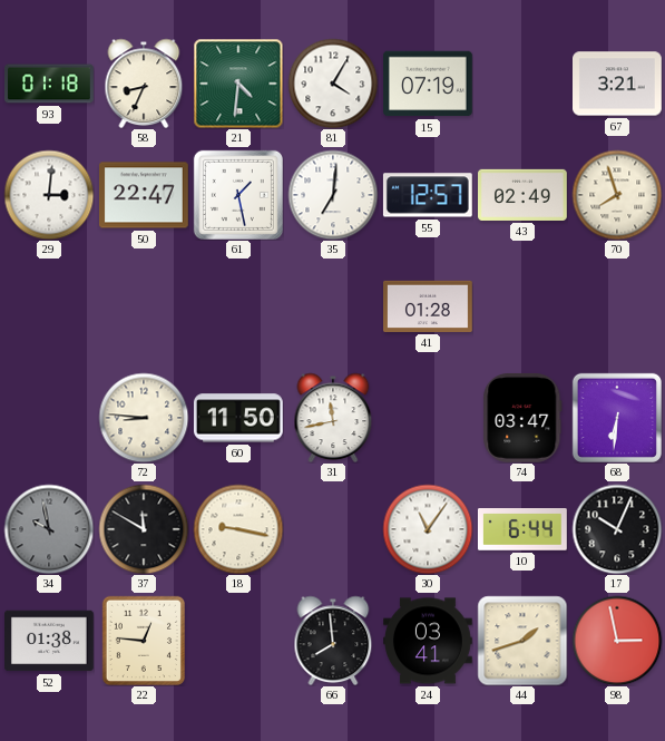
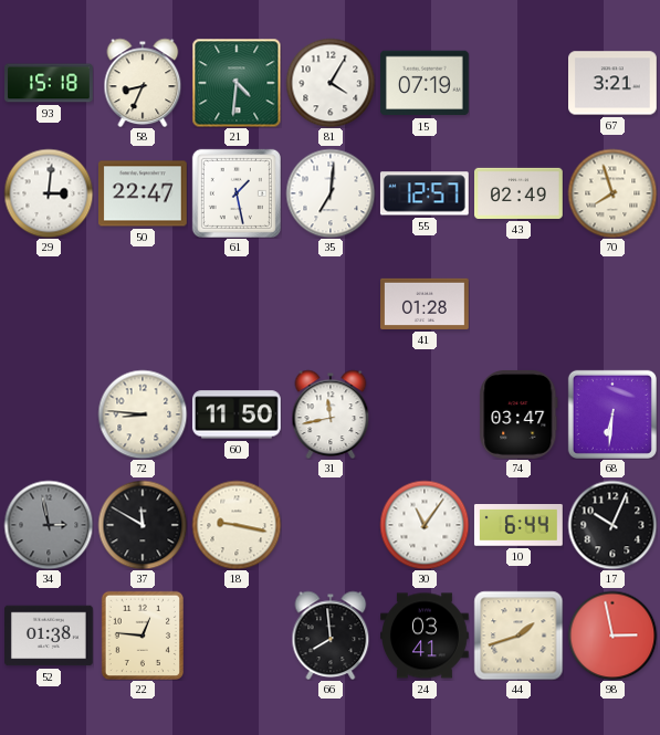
93: 01:18 -> 15:18
34: 9:58 -> 2:58
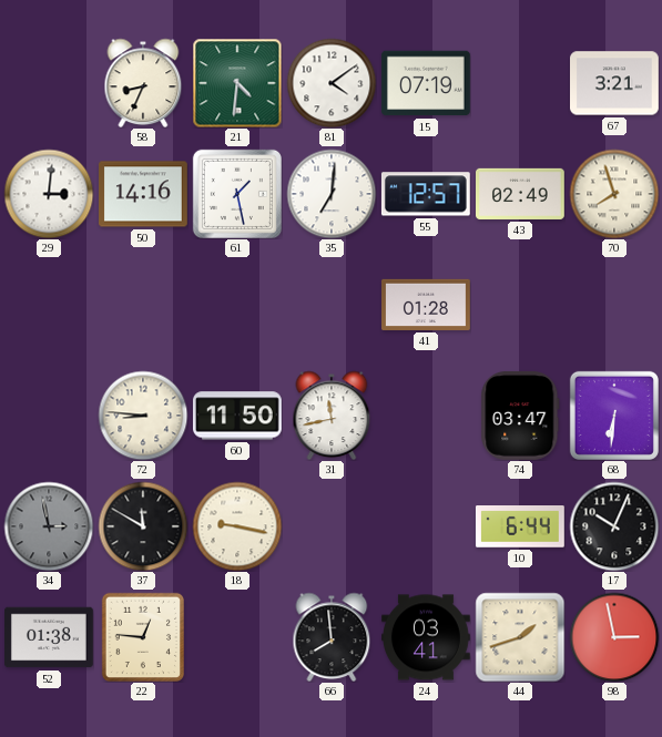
93: 15:18 -> none
81: 4:05 -> 4:09
50: 22:47 -> 14:16
30: 11:06 -> none
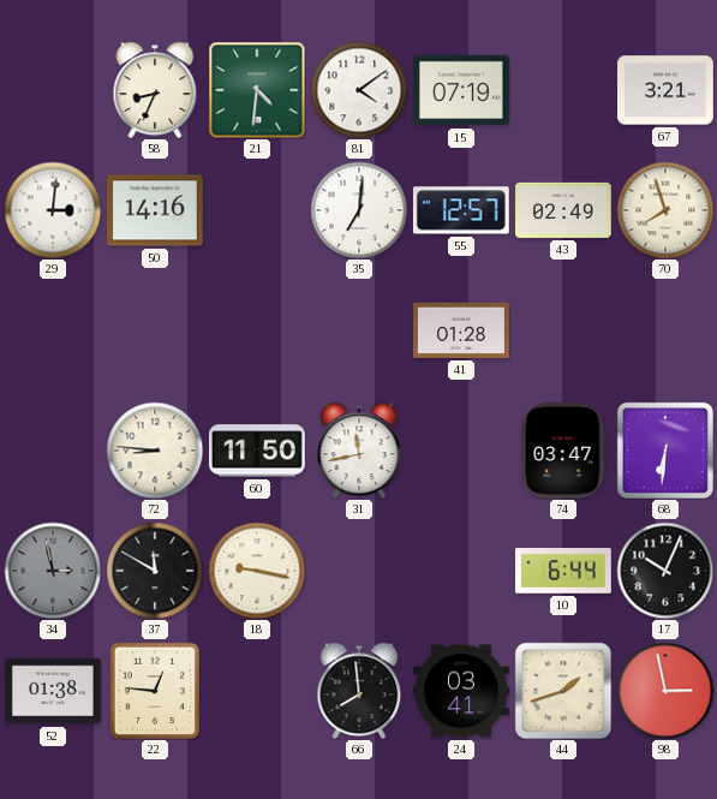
61: 1:28 -> none
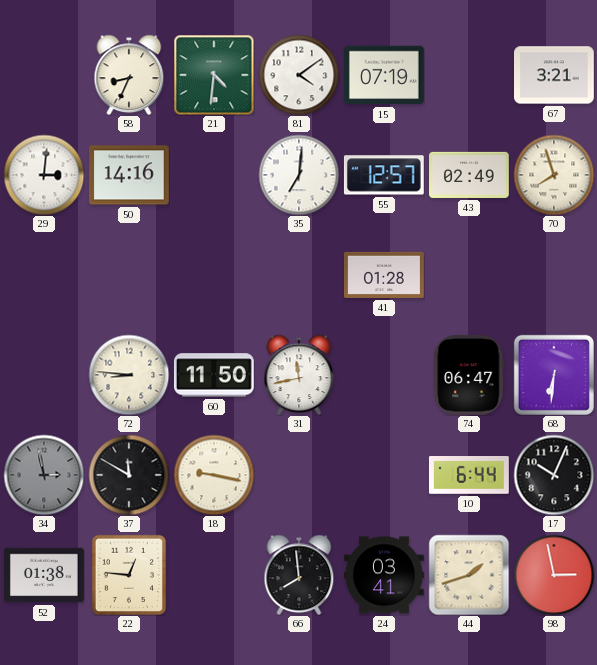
74: 03:47 -> 06:47
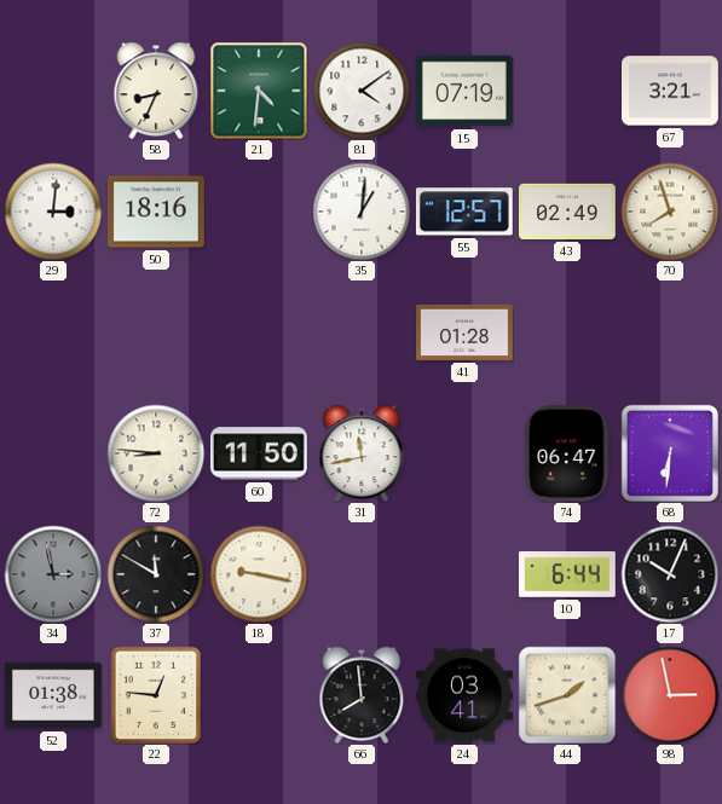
50: 14:16 -> 18:16
35: 7:01 -> 1:01
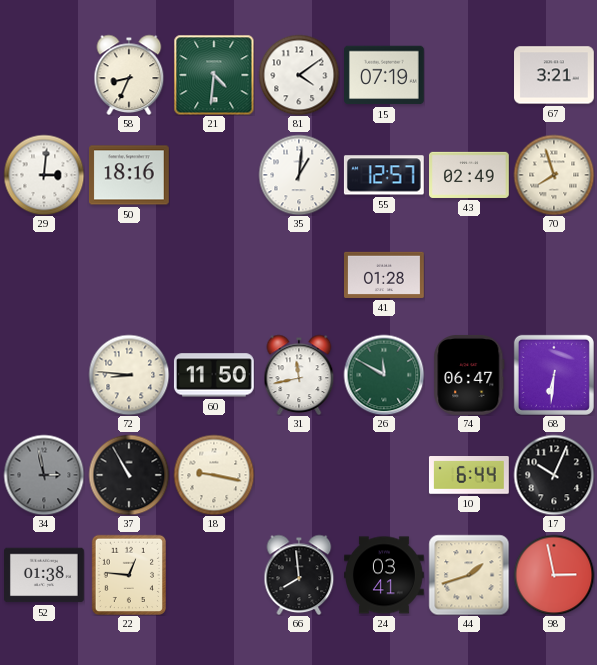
26: none -> 11:50
37: 11:50 -> 10:55
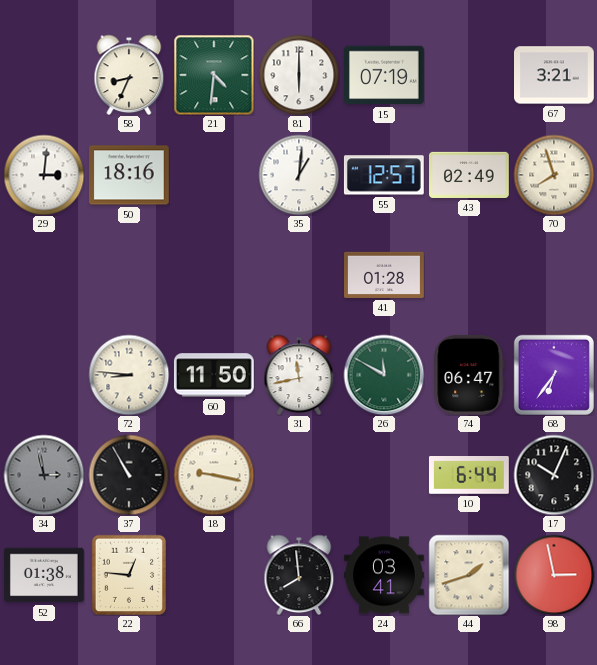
81: 4:09 -> 6:00
68: 6:31 -> 6:36
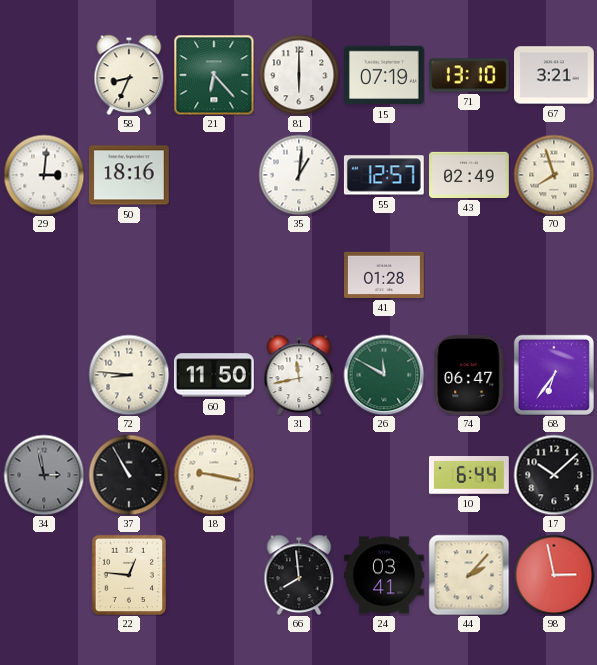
21: 4:31 -> 6:23
71: none -> 13:10
17: 10:04 -> 10:08
52: 01:38 -> none
44: 1:42 -> 2:07
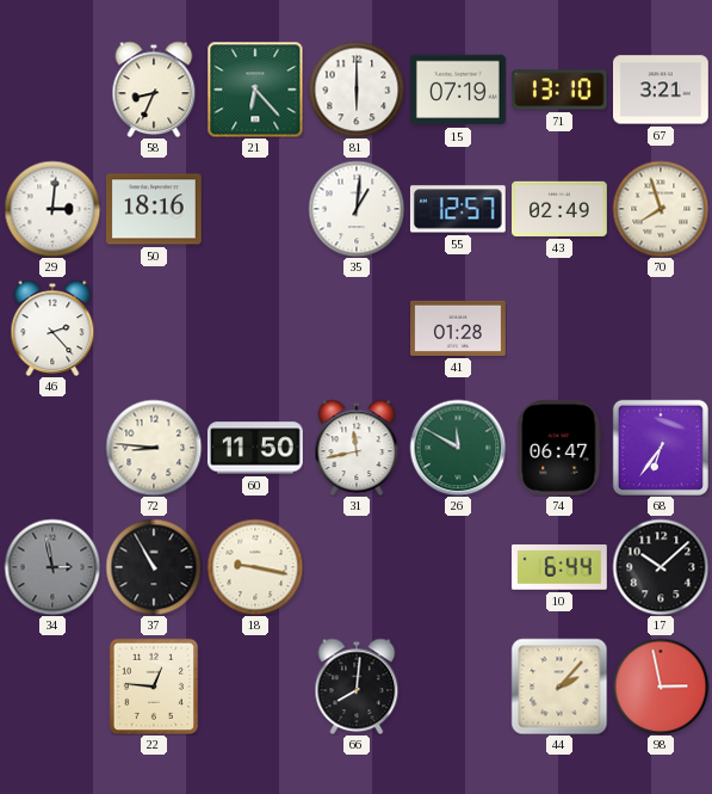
46: none -> 2:23
66: 7:59 -> 8:01
24: 03:41 -> none
